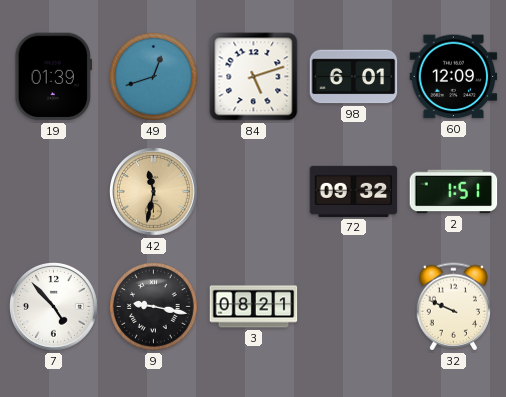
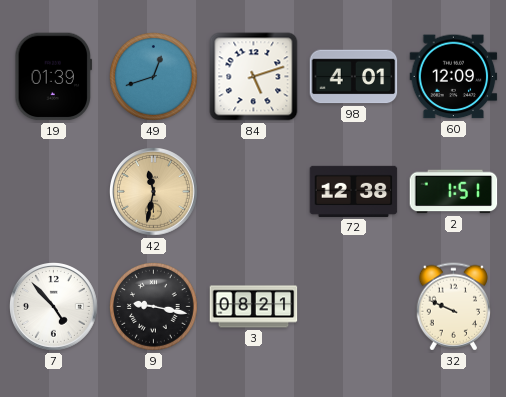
98: 6:01 -> 4:01
72: 09:32 -> 12:38
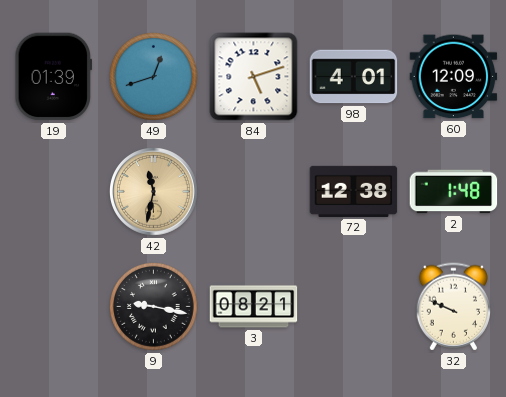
2: 1:51 -> 1:48
7: 4:53 -> none
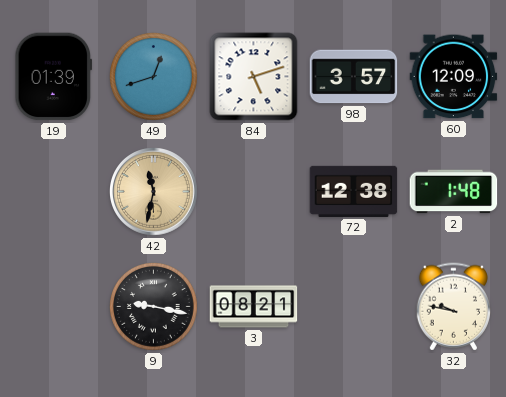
98: 4:01 -> 3:57
32: 9:49 -> 9:47
